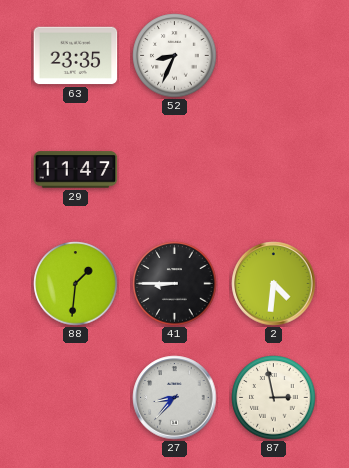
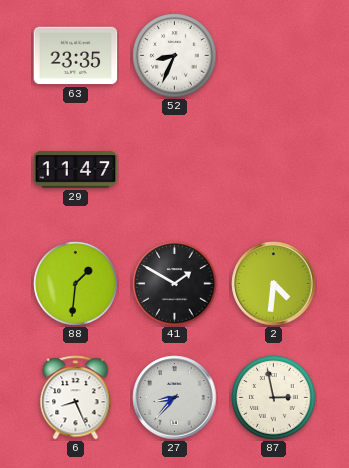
41: 8:45 -> 1:50
6: none -> 8:26
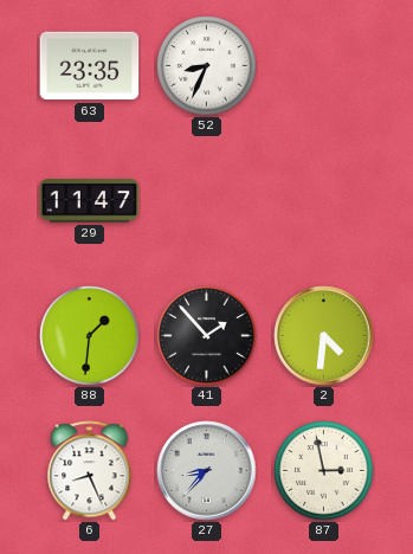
41: 1:50 -> 1:53
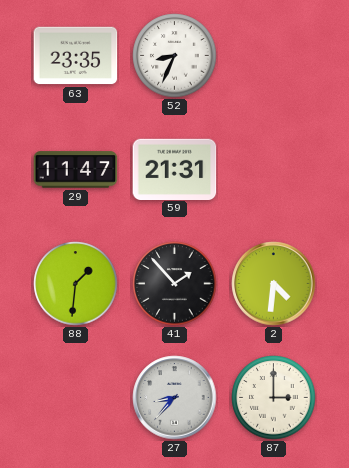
59: none -> 21:31
6: 8:26 -> none
87: 2:58 -> 3:00
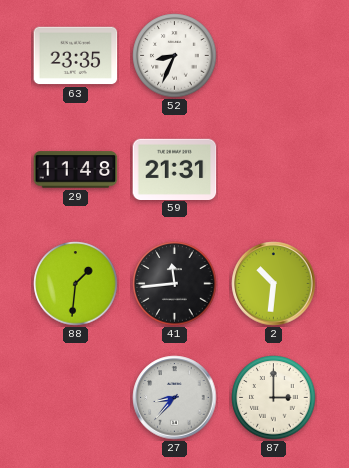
29: 11:47 -> 11:48
41: 1:53 -> 11:44
2: 4:31 -> 10:31
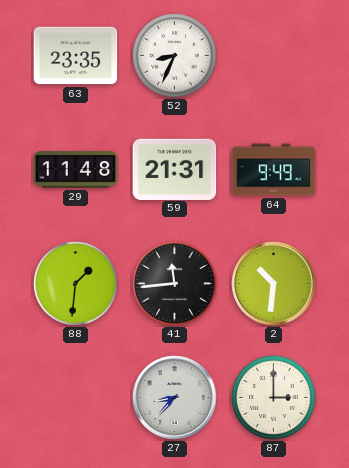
64: none -> 9:49
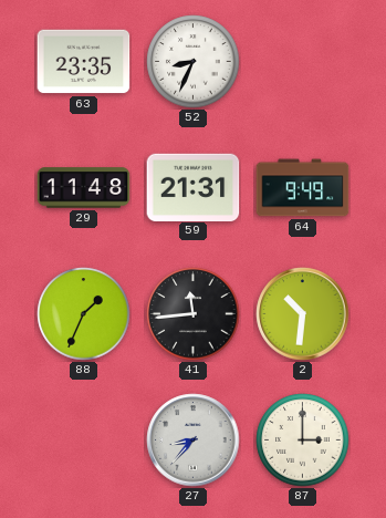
88: 1:31 -> 1:34
